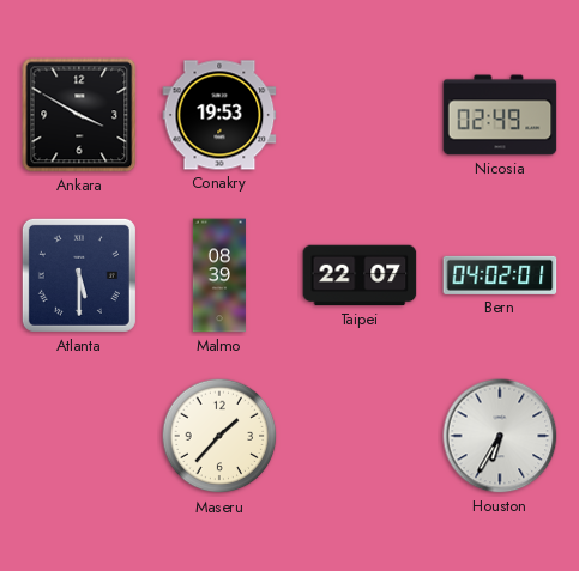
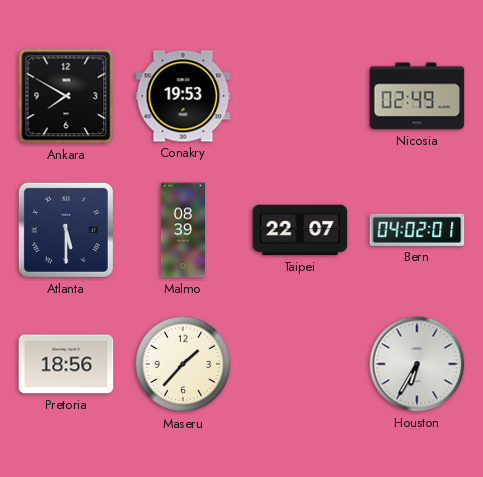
Ankara: 3:50 -> 7:50
Pretoria: none -> 18:56
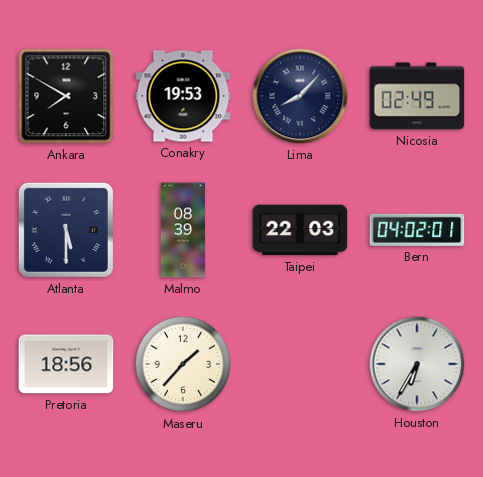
Lima: none -> 8:07
Taipei: 22:07 -> 22:03
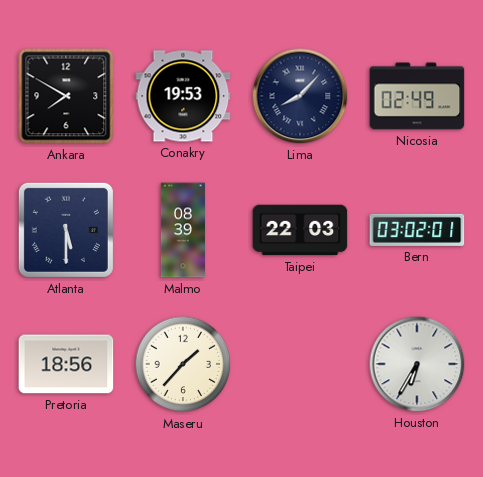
Bern: 04:02 -> 03:02
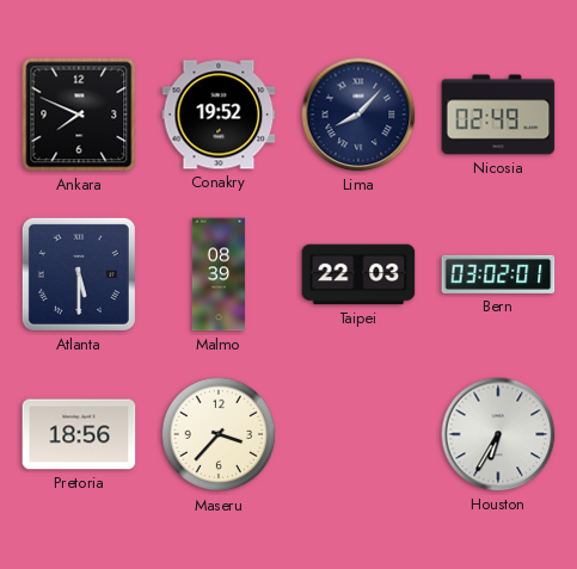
Ankara: 7:50 -> 7:49
Conakry: 19:53 -> 19:52
Maseru: 1:37 -> 3:37
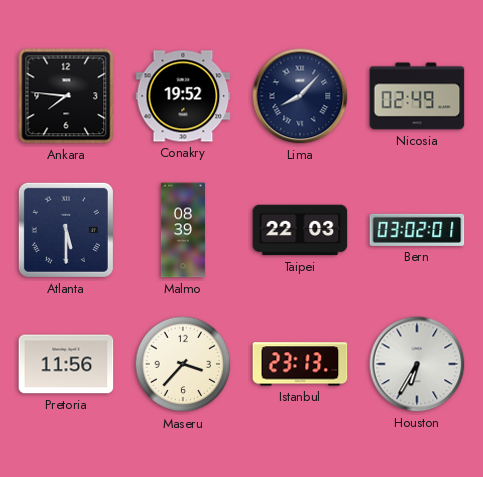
Ankara: 7:49 -> 7:46
Pretoria: 18:56 -> 11:56
Istanbul: none -> 23:13
